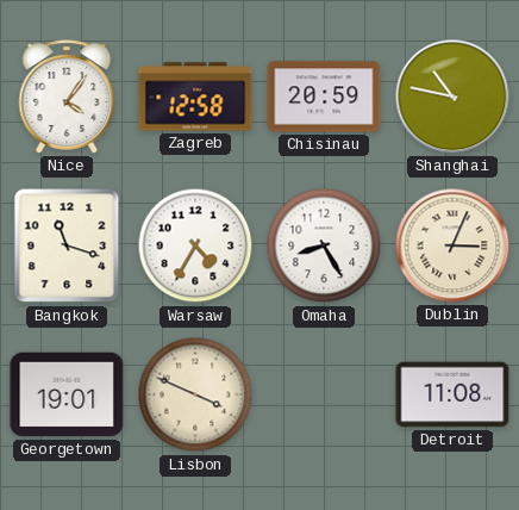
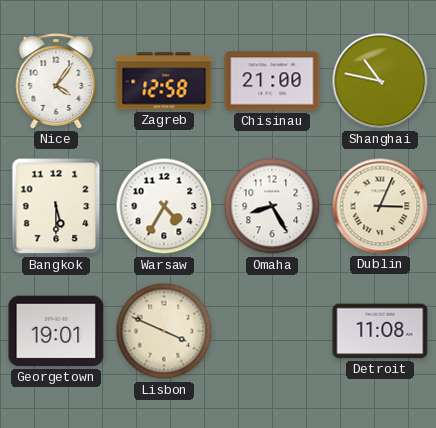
Chisinau: 20:59 -> 21:00
Bangkok: 11:18 -> 5:30
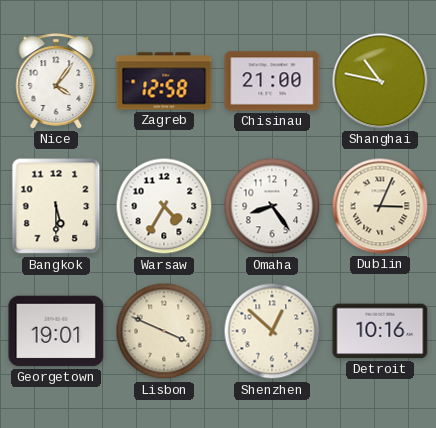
Omaha: 8:25 -> 8:24
Shenzhen: none -> 12:52
Detroit: 11:08 -> 10:16
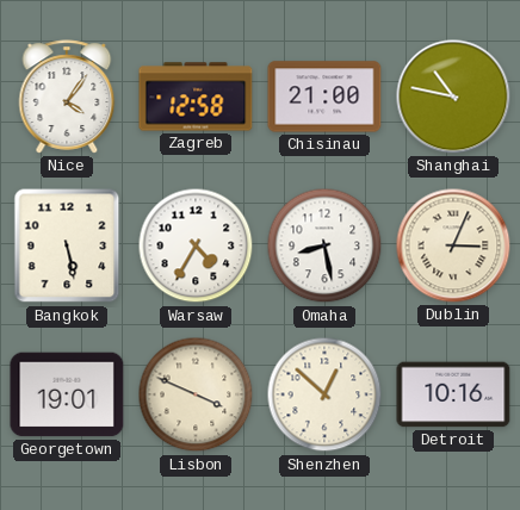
Bangkok: 5:30 -> 5:28
Omaha: 8:24 -> 8:28
